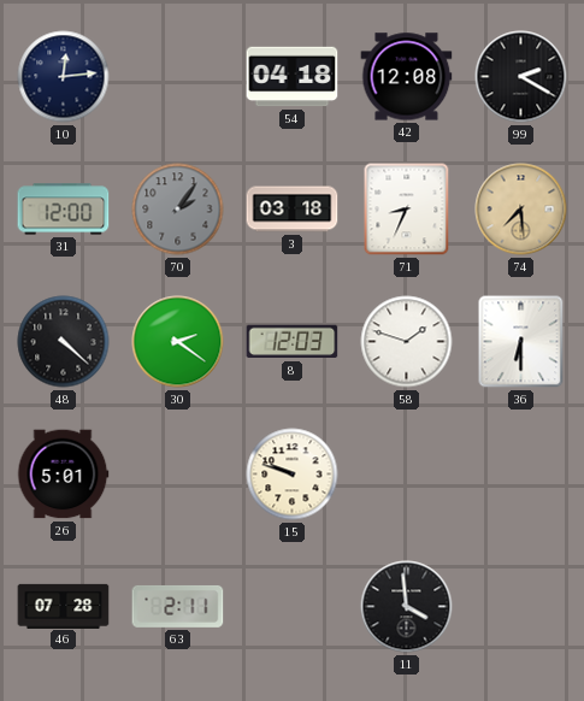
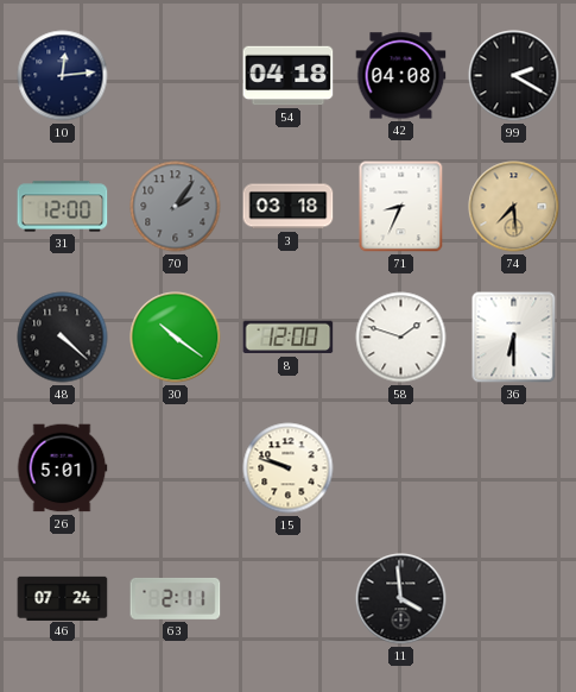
42: 12:08 -> 04:08
30: 2:21 -> 10:21
8: 12:03 -> 12:00
46: 07:28 -> 07:24
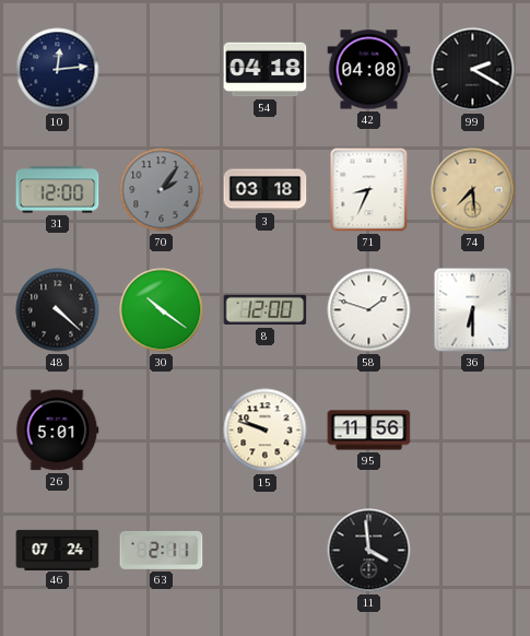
95: none -> 11:56
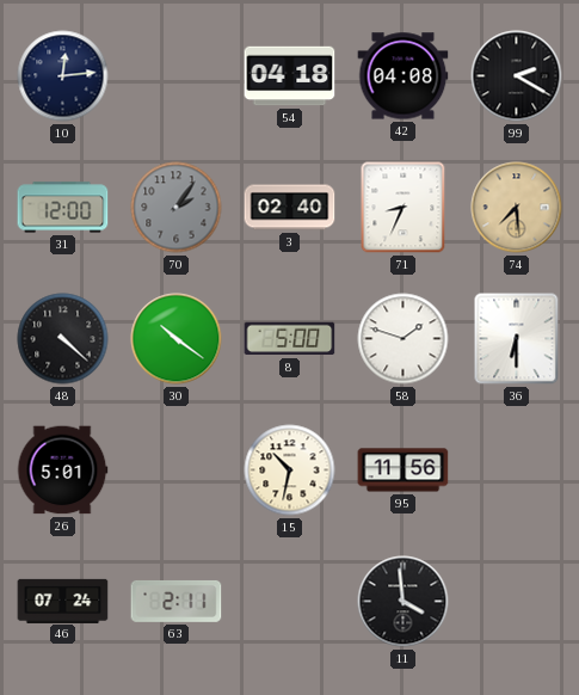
3: 03:18 -> 02:40
8: 12:00 -> 5:00
15: 9:48 -> 10:32
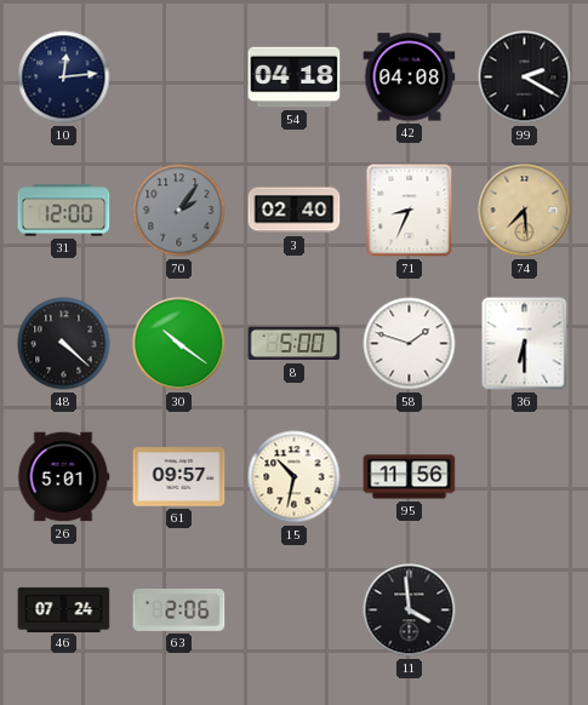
61: none -> 09:57
63: 2:11 -> 2:06
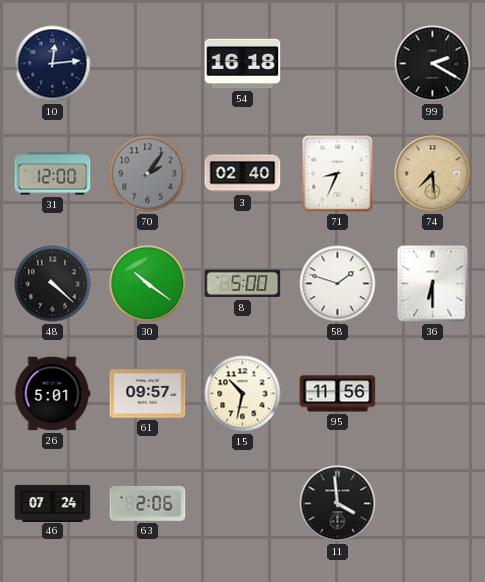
54: 04:18 -> 16:18
42: 04:08 -> none
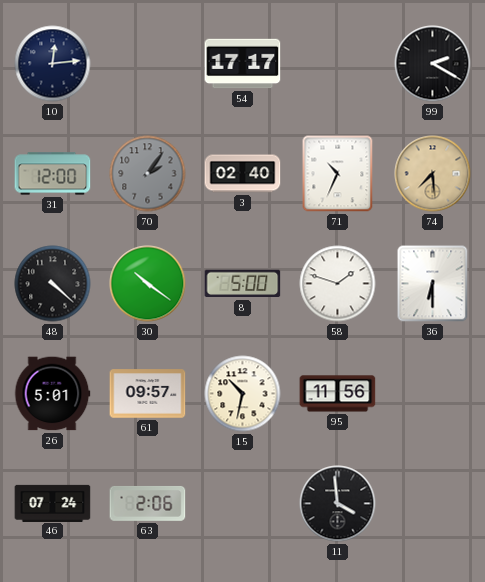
54: 16:18 -> 17:17
71: 8:34 -> 10:34
